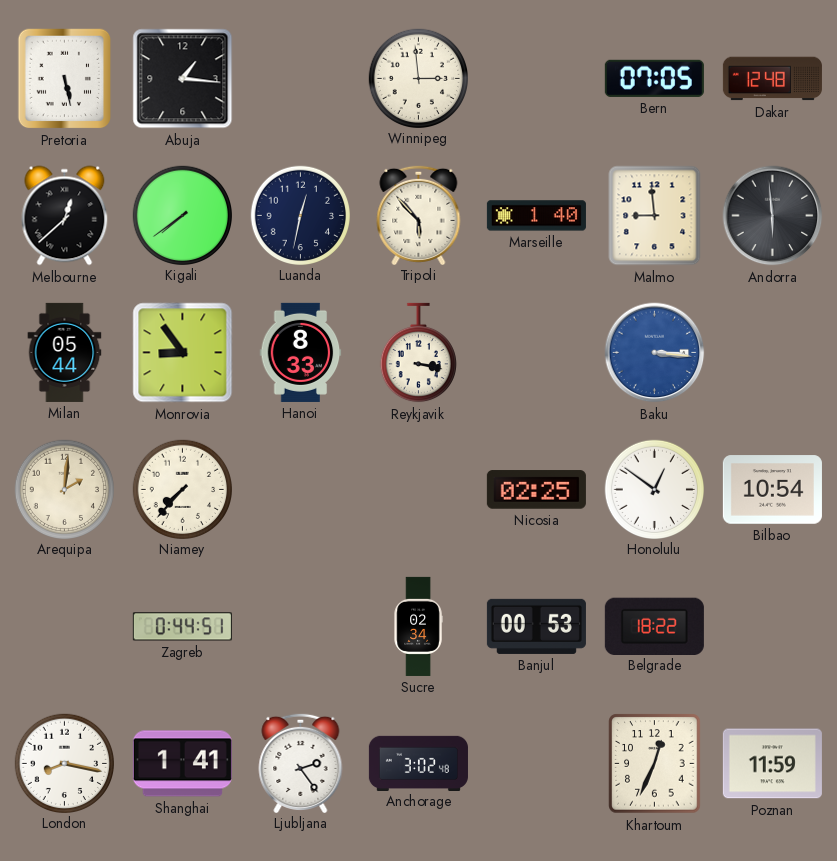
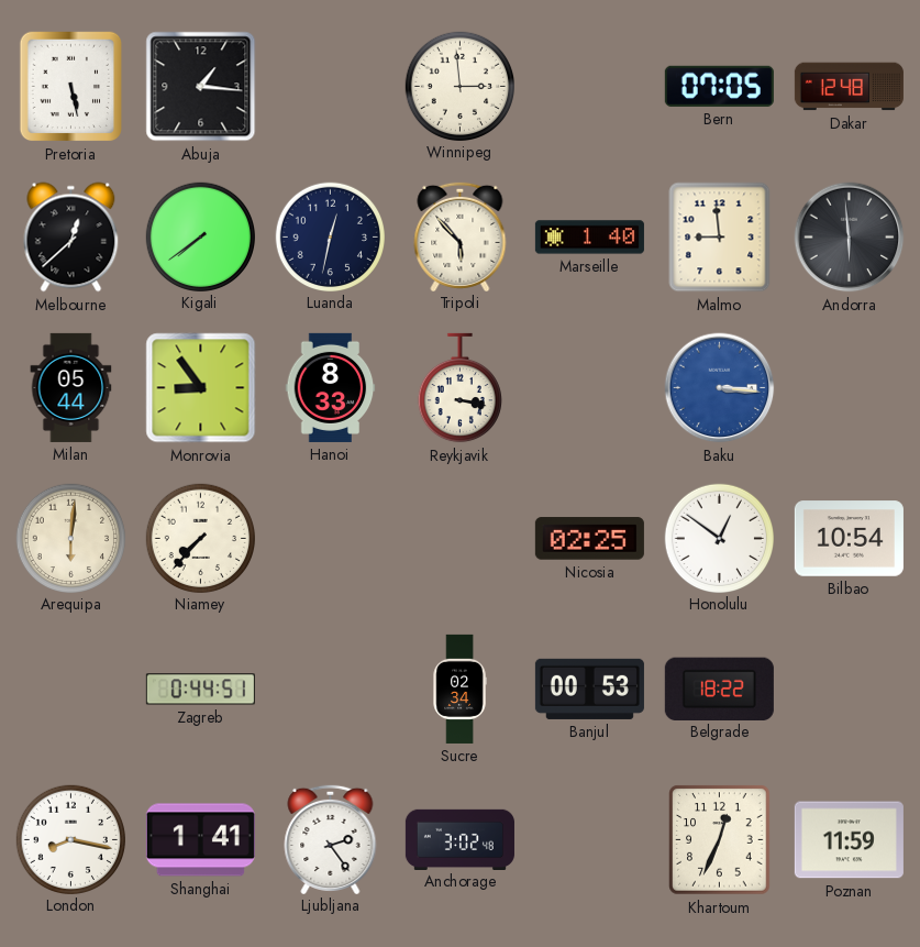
Arequipa: 2:01 -> 6:01
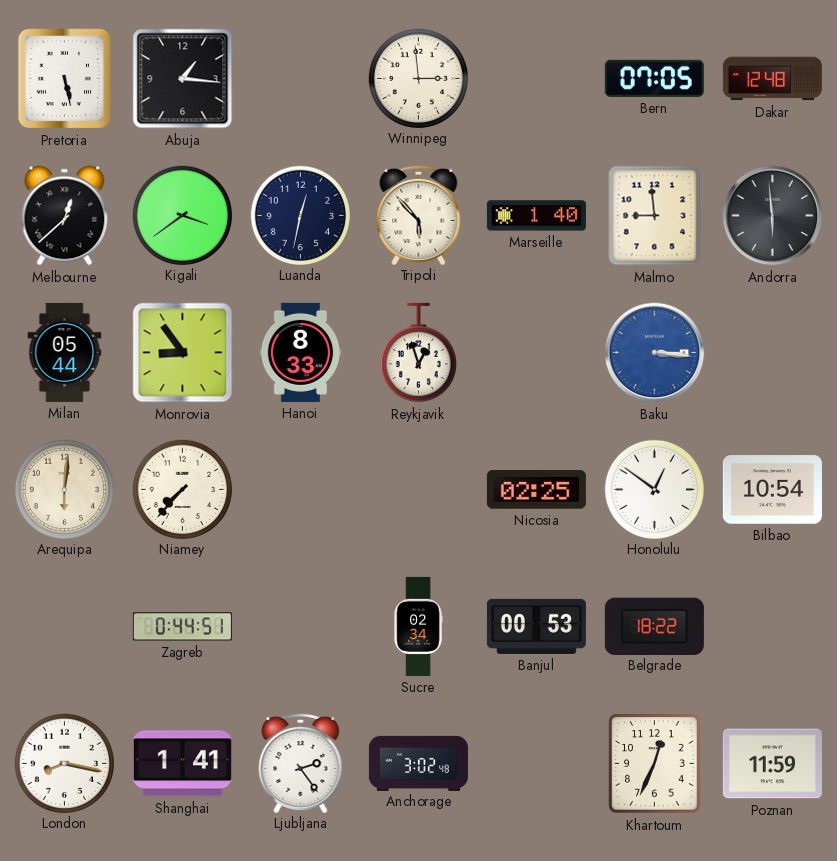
Kigali: 7:39 -> 3:39
Reykjavik: 3:17 -> 12:57
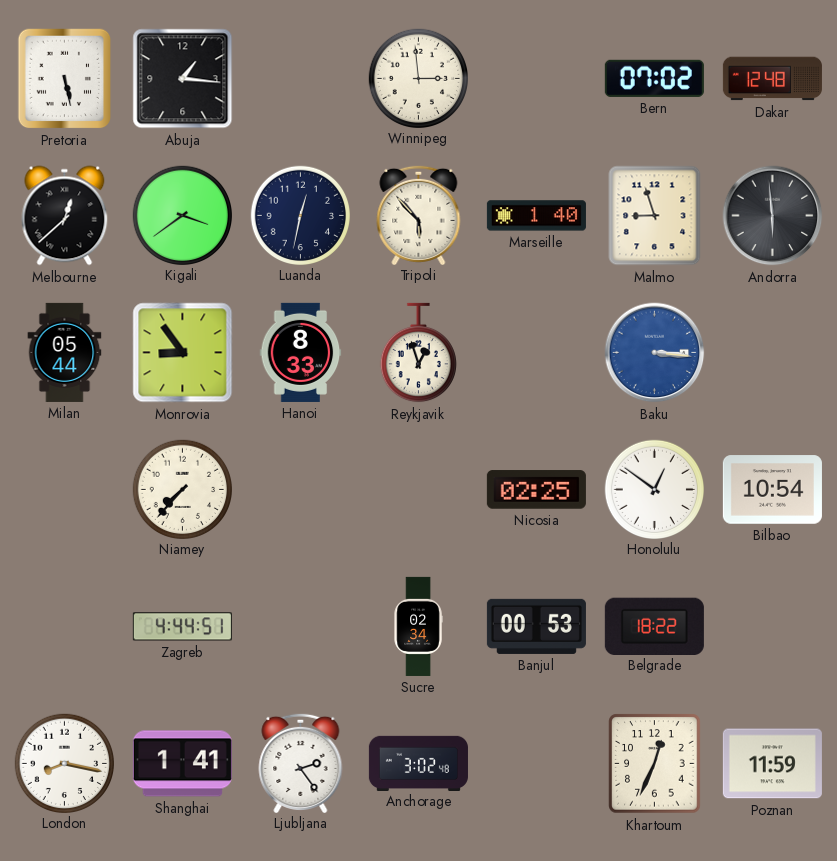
Bern: 07:05 -> 07:02
Malmo: 8:59 -> 8:57
Arequipa: 6:01 -> none
Zagreb: 0:44 -> 4:44
